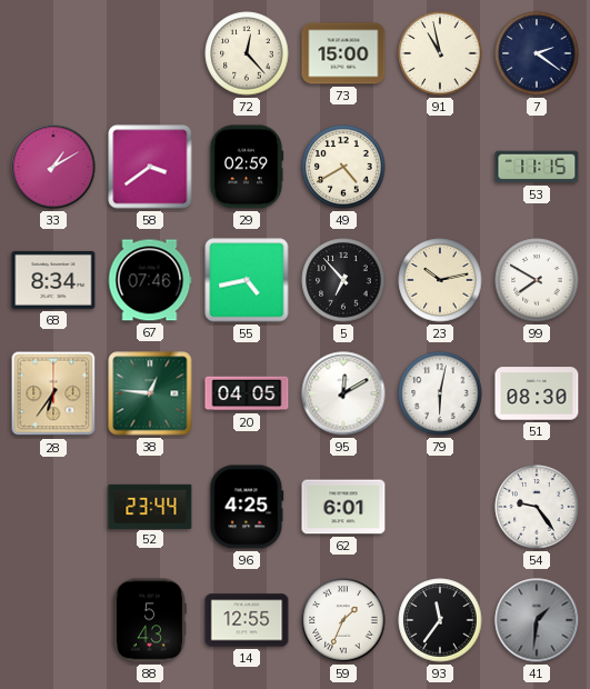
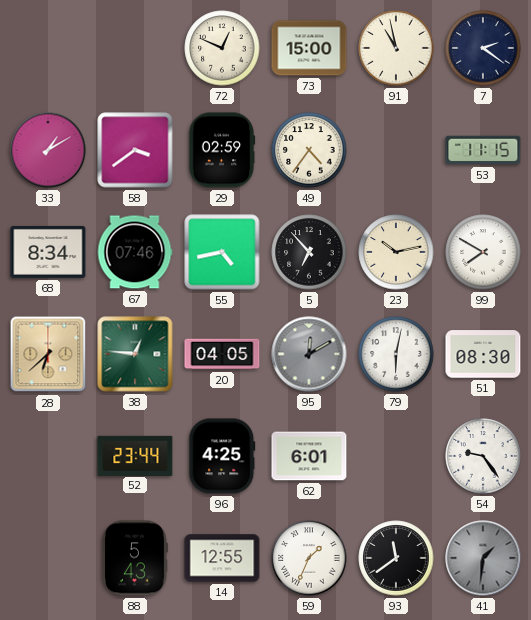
72: 12:23 -> 12:49
49: 4:40 -> 4:36
28: 6:36 -> 6:38
95 dial: white -> grey
93: 11:36 -> 11:39
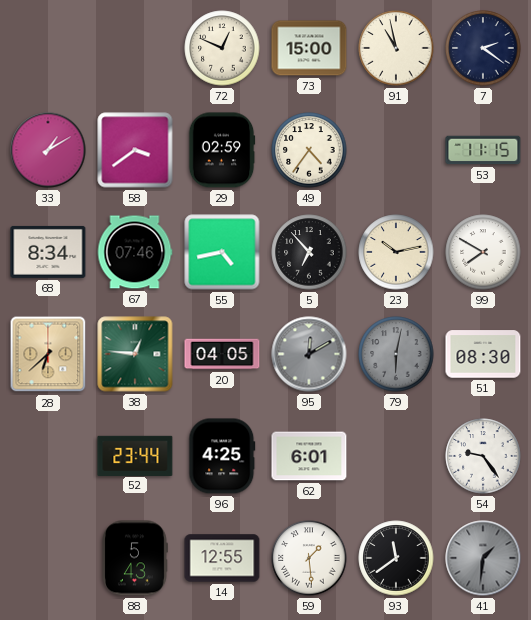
79 dial: white -> grey
59: 1:34 -> 1:29
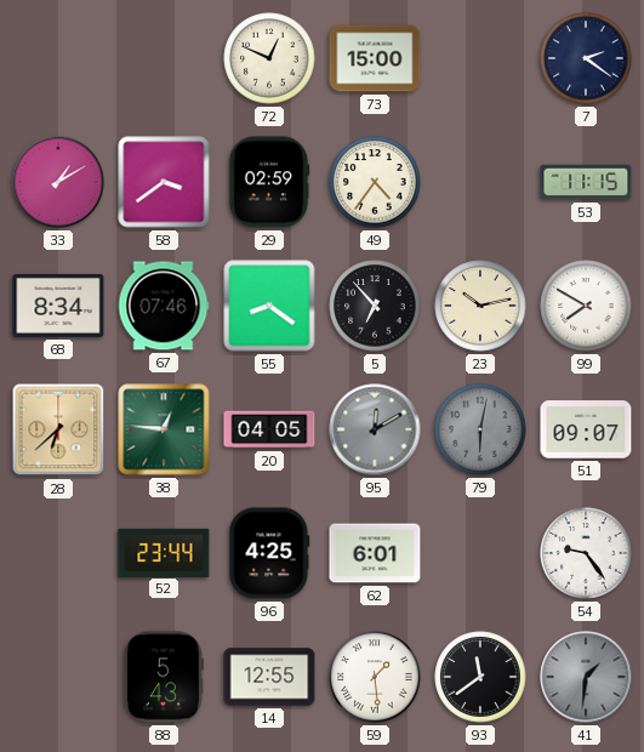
91: 10:58 -> none
55: 4:43 -> 8:21
51: 08:30 -> 09:07
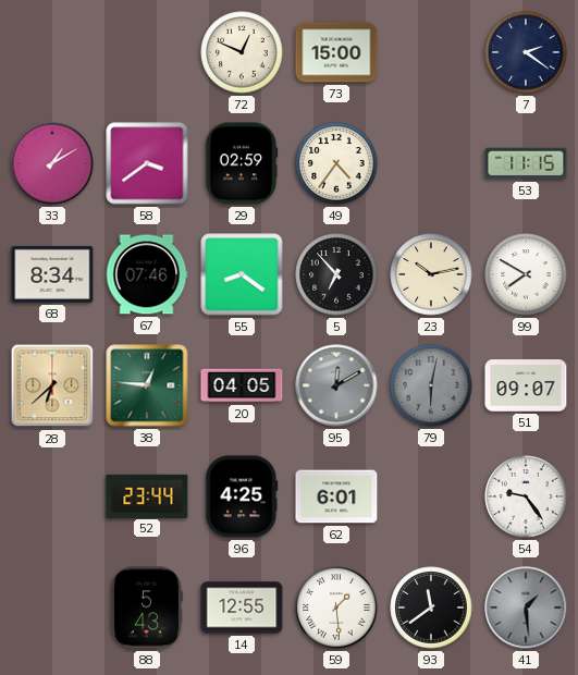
41: 1:31 -> 1:29
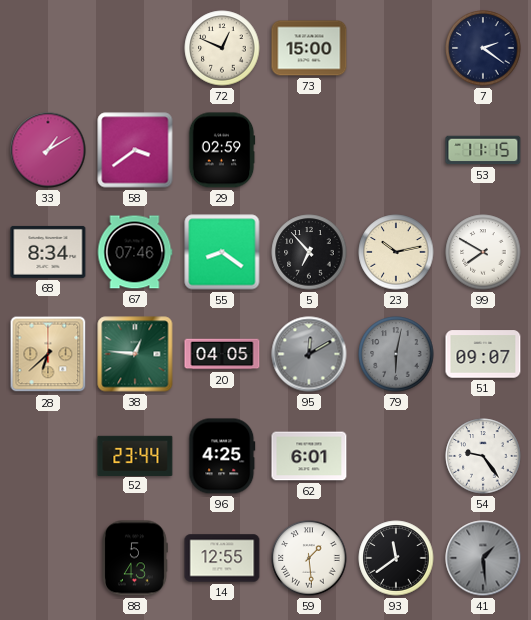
49: 4:36 -> none
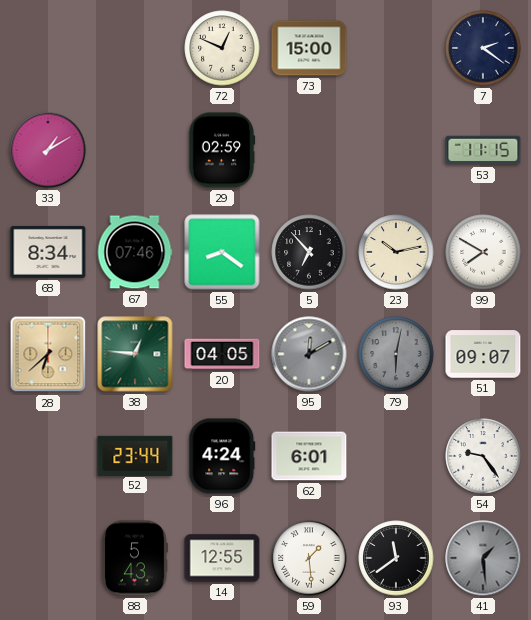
58: 3:39 -> none
96: 4:25 -> 4:24
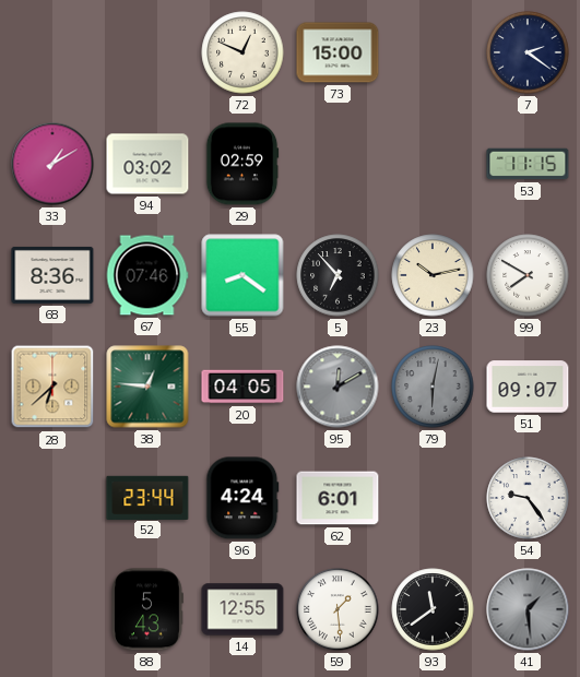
94: none -> 03:02
68: 8:34 -> 8:36
